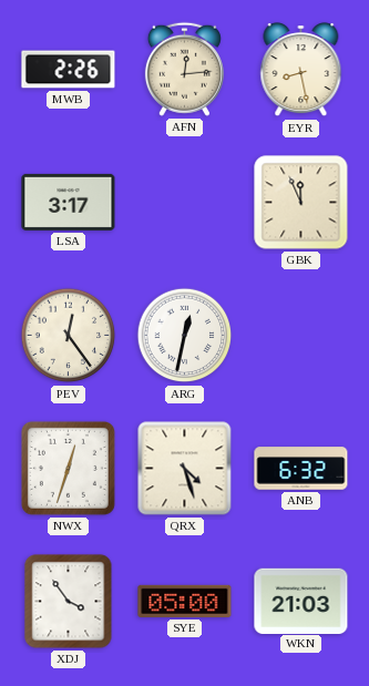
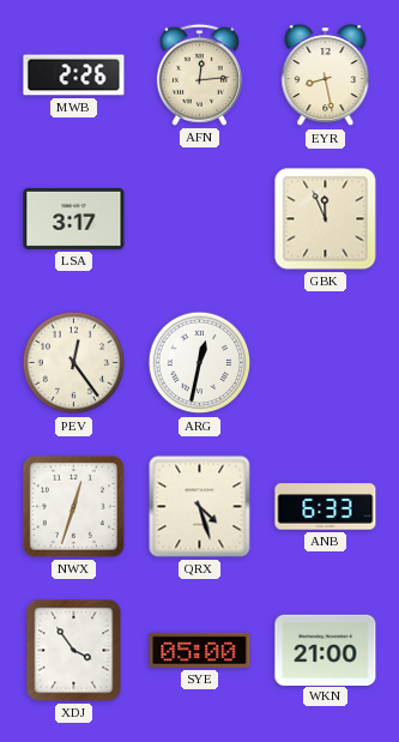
ANB: 6:32 -> 6:33
WKN: 21:03 -> 21:00
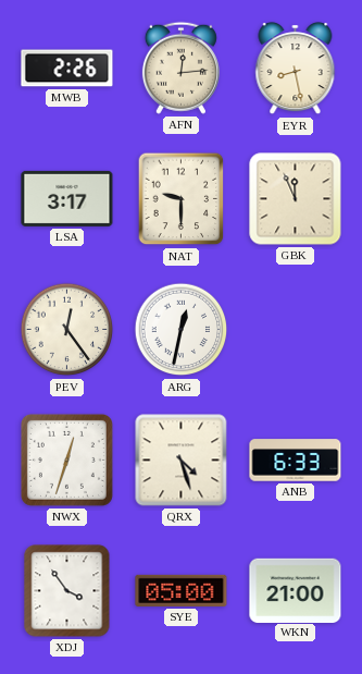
NAT: none -> 9:30
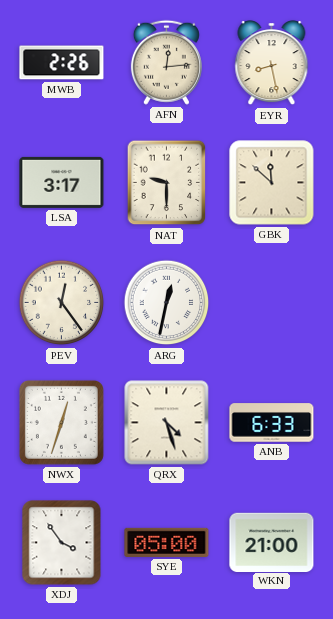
GBK: 11:56 -> 11:52
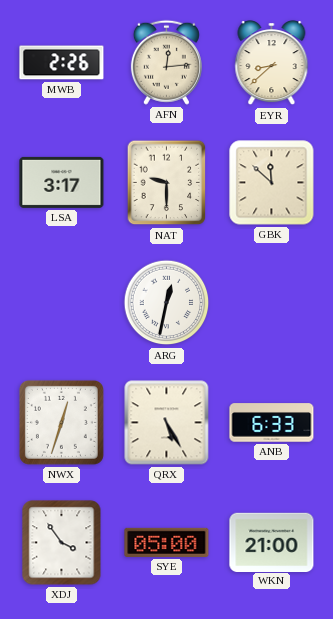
EYR: 8:28 -> 8:38
PEV: 12:24 -> none
QRX: 4:27 -> 5:25
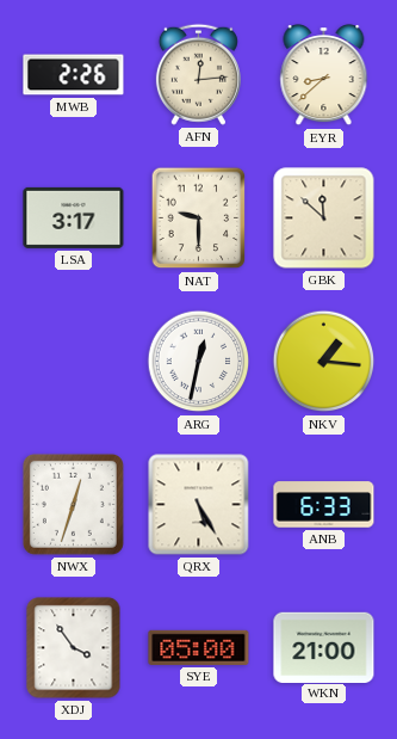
NKV: none -> 1:16
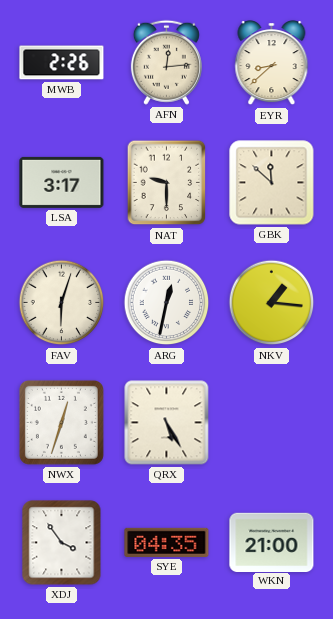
FAV: none -> 6:03
ANB: 6:33 -> none
SYE: 05:00 -> 04:35
